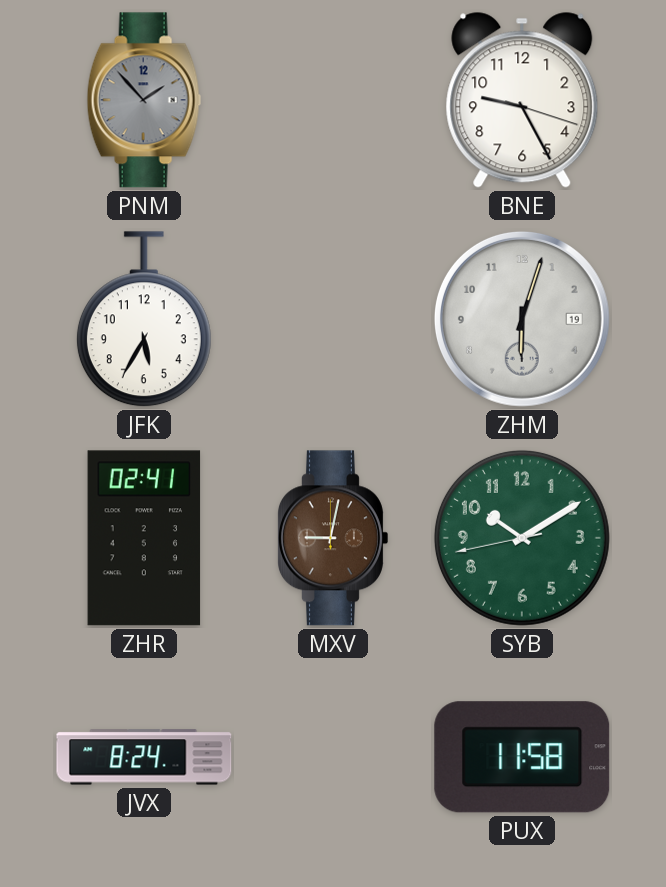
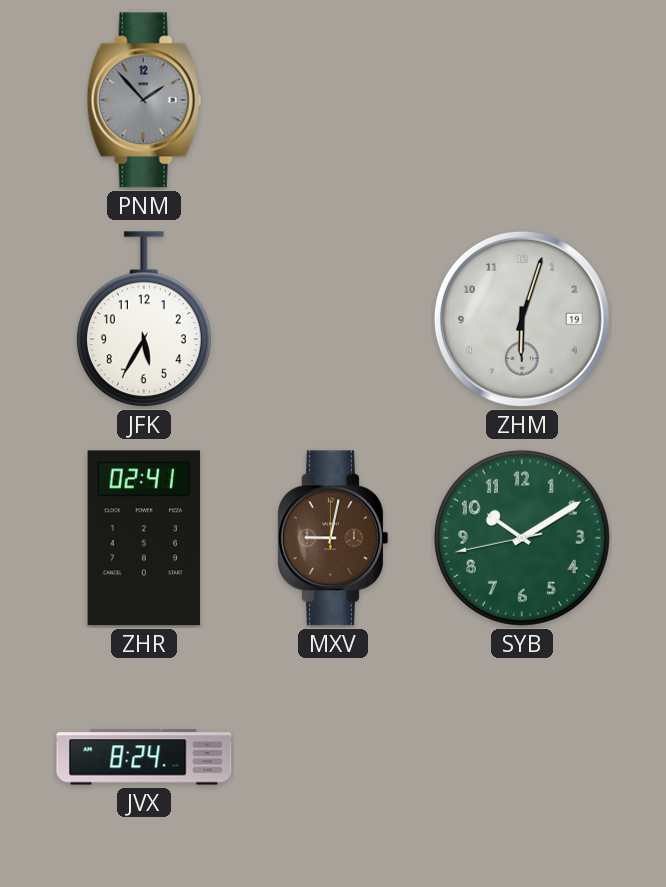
BNE: 9:25 -> none
PUX: 11:58 -> none
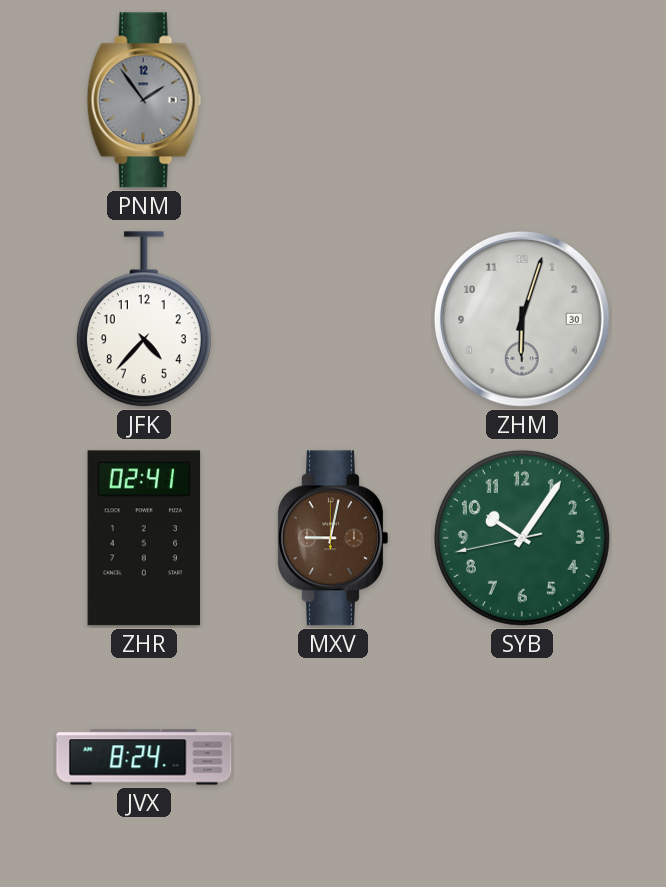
PNM: 1:53 -> 1:54
JFK: 5:35 -> 4:37
ZHM date: 19 -> 30
SYB: 10:09 -> 10:05
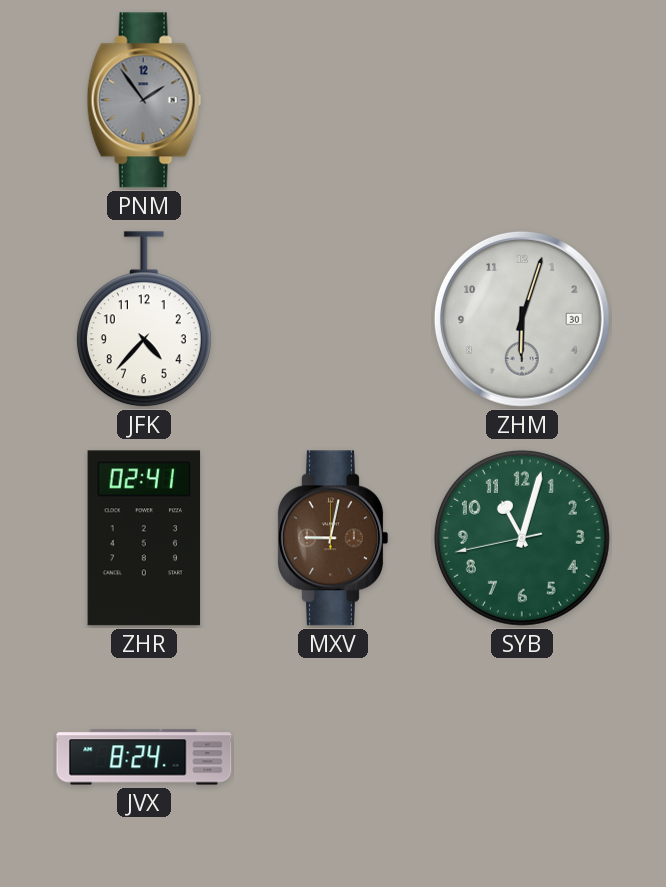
SYB: 10:05 -> 11:02
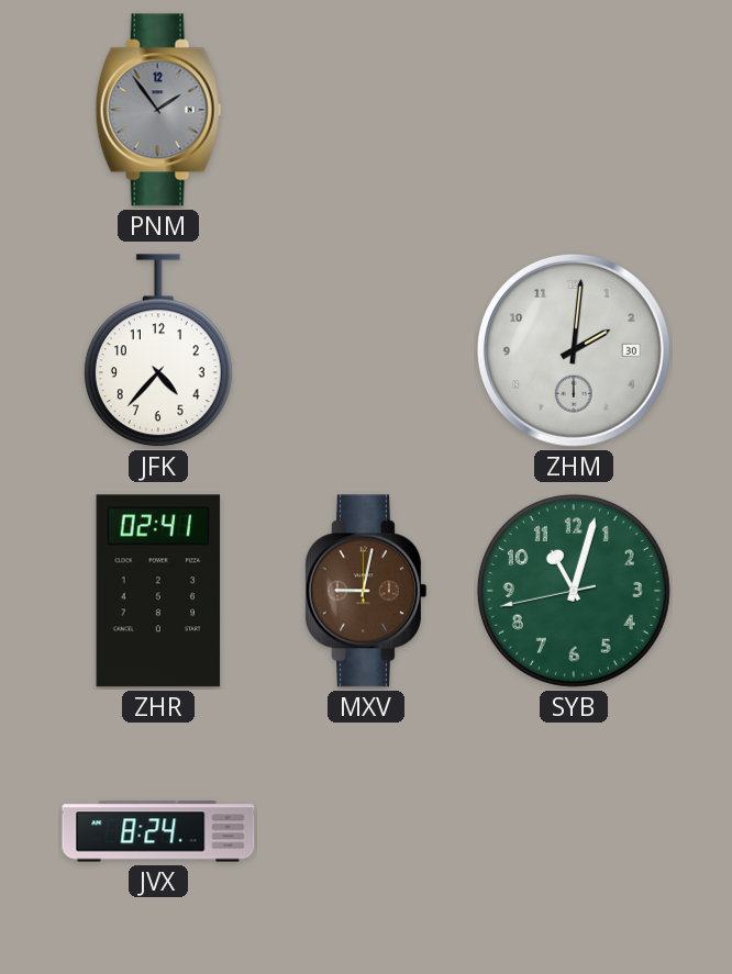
ZHM: 6:03 -> 2:01
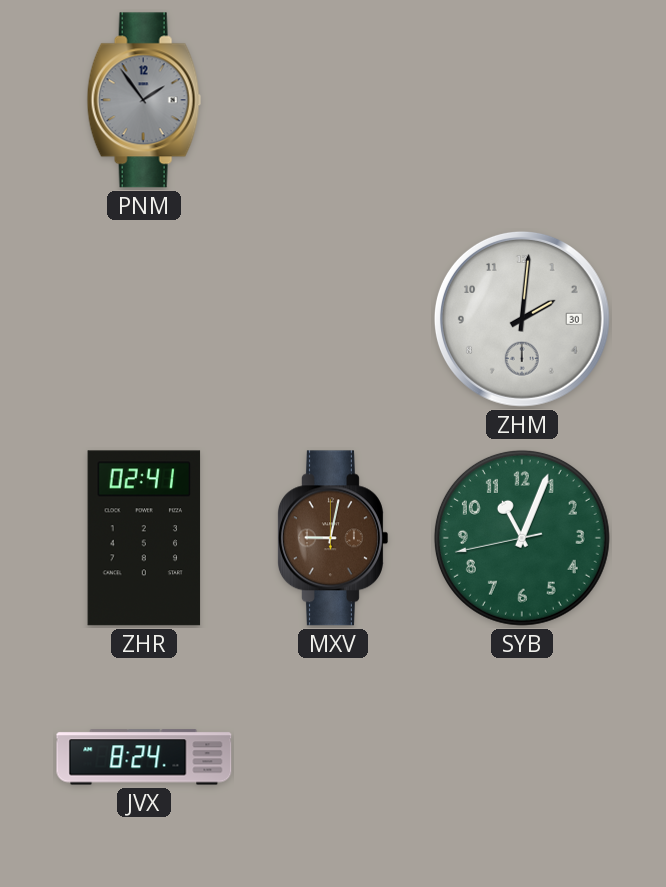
JFK: 4:37 -> none
SYB: 11:02 -> 11:03
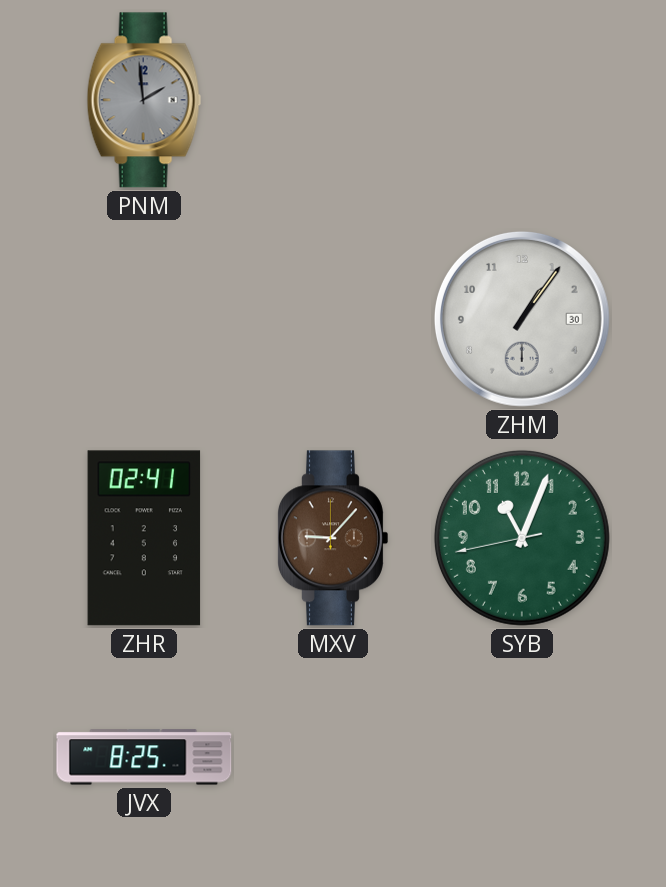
PNM: 1:54 -> 1:59
ZHM: 2:01 -> 1:06
MXV: 9:02 -> 9:07
JVX: 8:24 -> 8:25
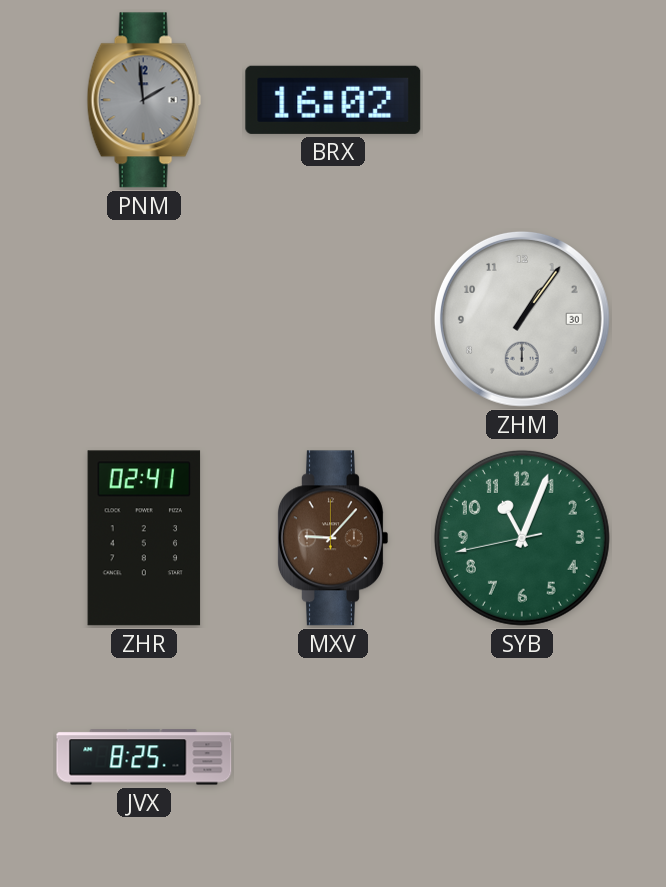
BRX: none -> 16:02
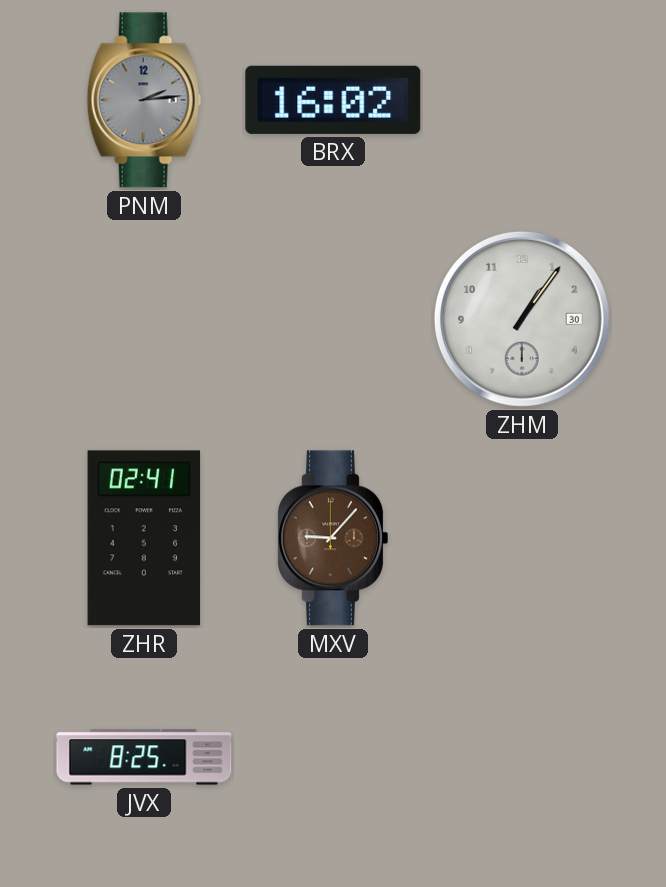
PNM: 1:59 -> 2:14
SYB: 11:03 -> none
